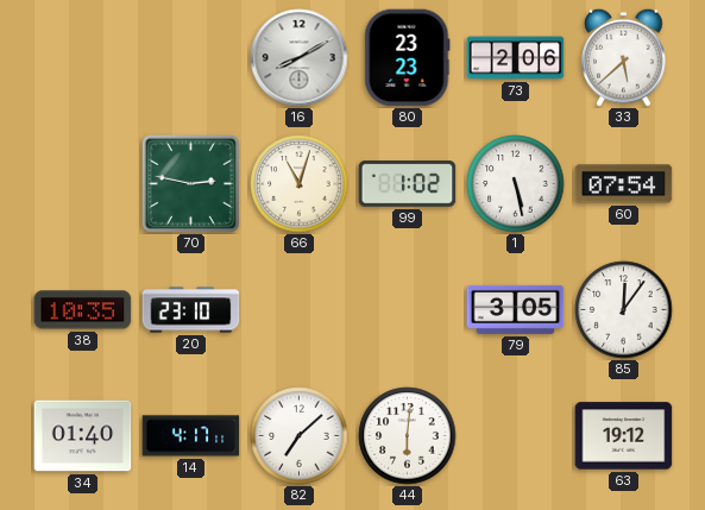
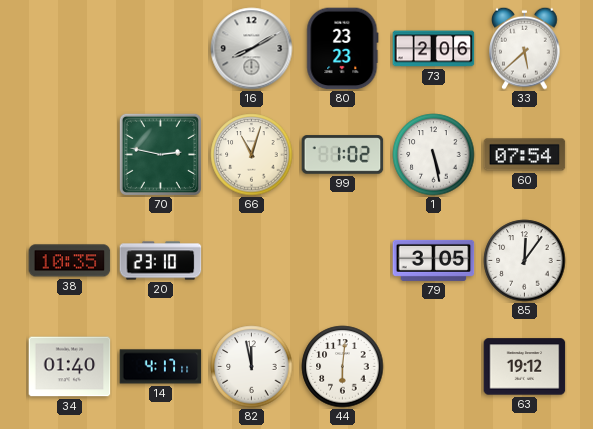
82: 7:08 -> 11:58
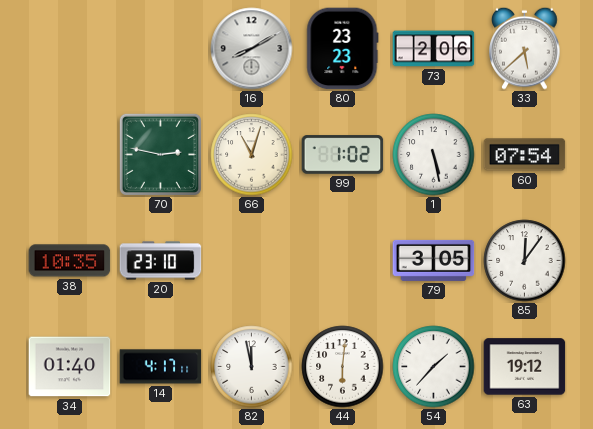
54: none -> 1:37
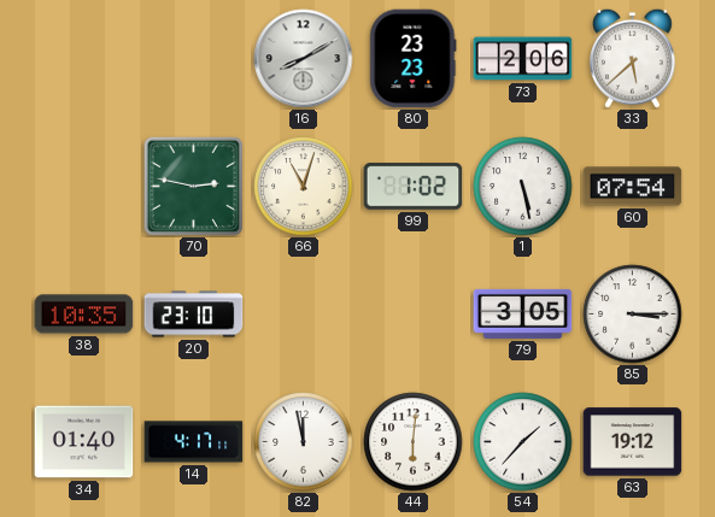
85: 12:06 -> 3:15
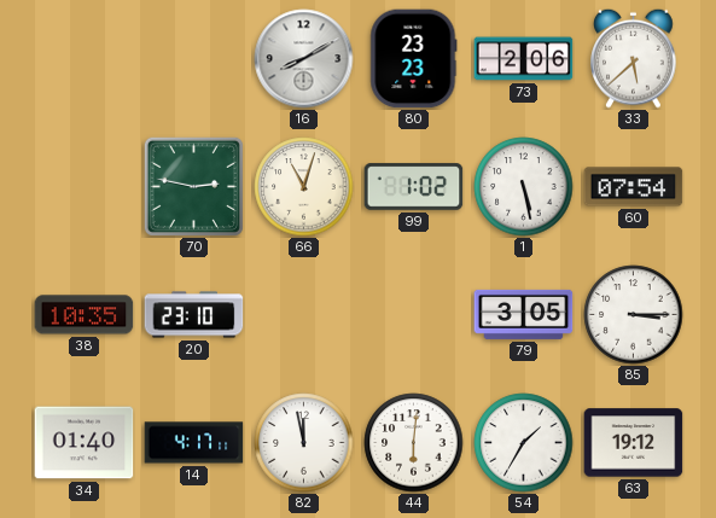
54: 1:37 -> 1:35
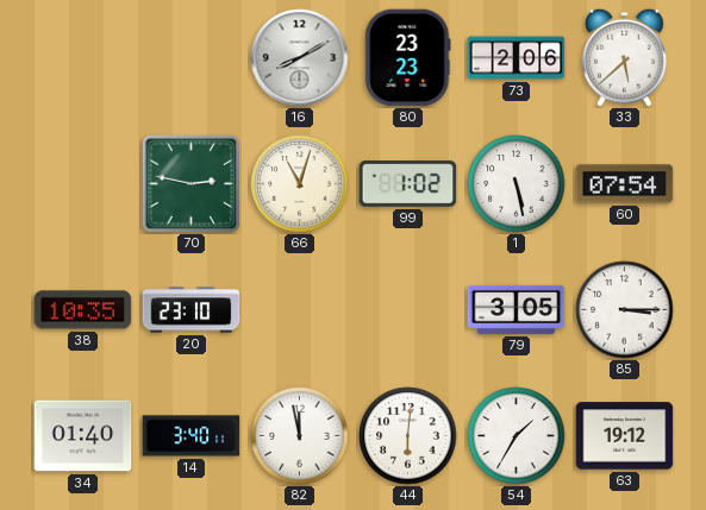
14: 4:17 -> 3:40
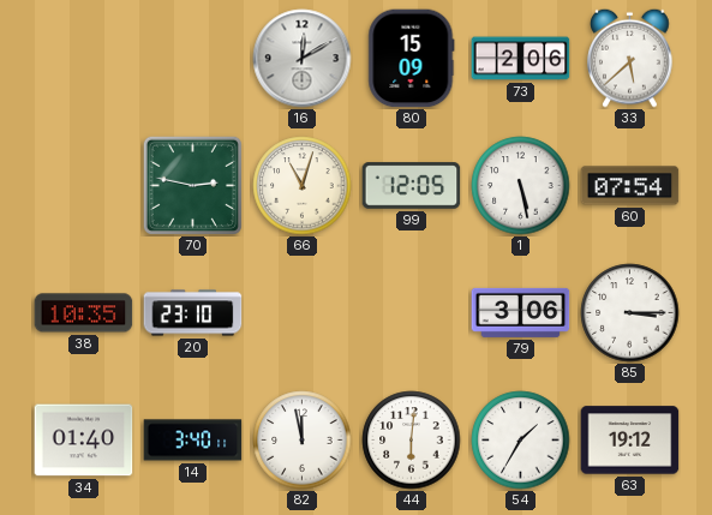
16: 8:10 -> 12:10
80: 23:23 -> 15:09
99: 1:02 -> 12:05
79: 3:05 -> 3:06
